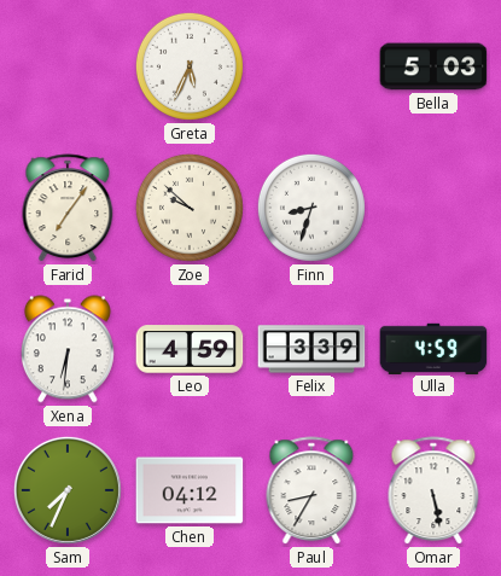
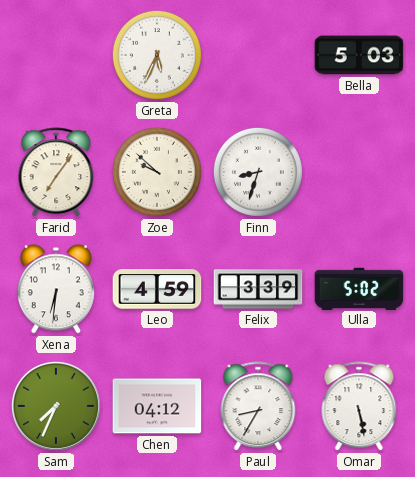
Ulla: 4:59 -> 5:02
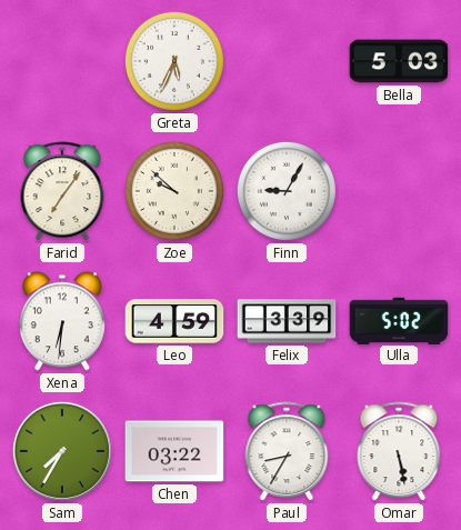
Finn: 8:33 -> 9:05
Sam: 7:34 -> 7:35
Chen: 04:12 -> 03:22
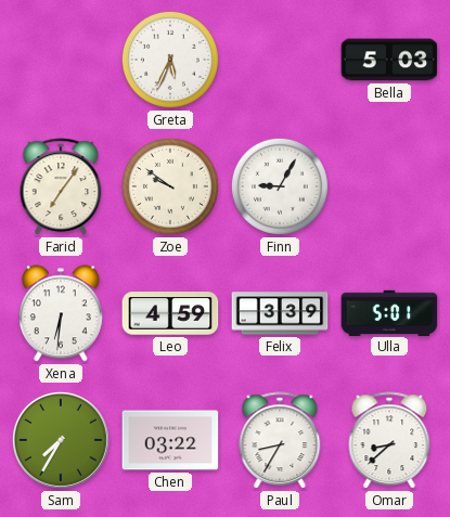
Zoe: 9:52 -> 9:51
Ulla: 5:02 -> 5:01
Omar: 5:28 -> 8:38
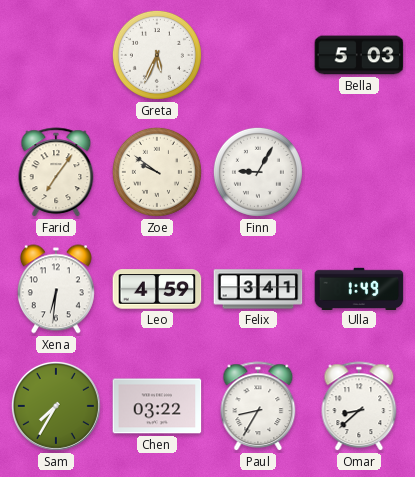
Felix: 3:39 -> 3:41
Ulla: 5:01 -> 1:49
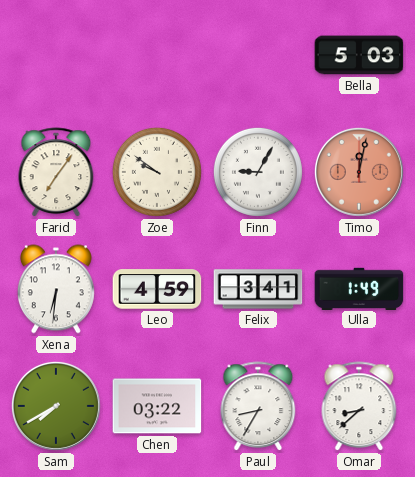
Greta: 5:34 -> none
Timo: none -> 12:02
Sam: 7:35 -> 7:40
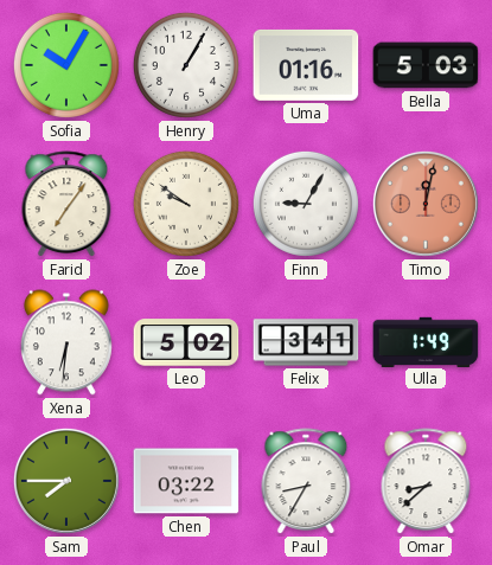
Sofia: none -> 10:05
Henry: none -> 1:05
Uma: none -> 01:16
Leo: 4:59 -> 5:02
Sam: 7:40 -> 7:45
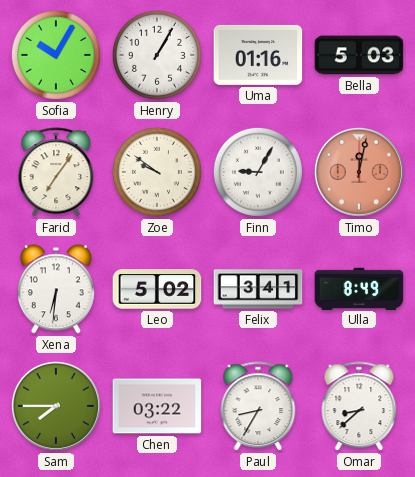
Ulla: 1:49 -> 8:49
